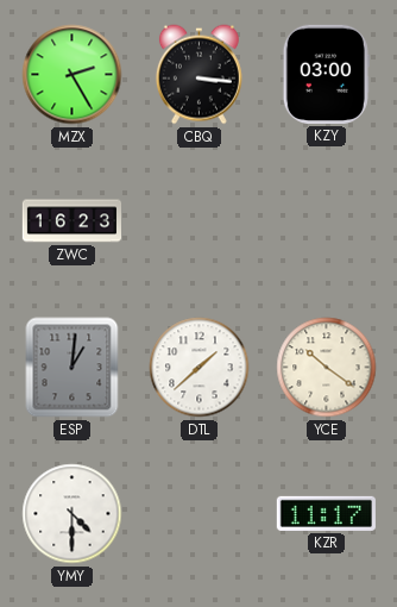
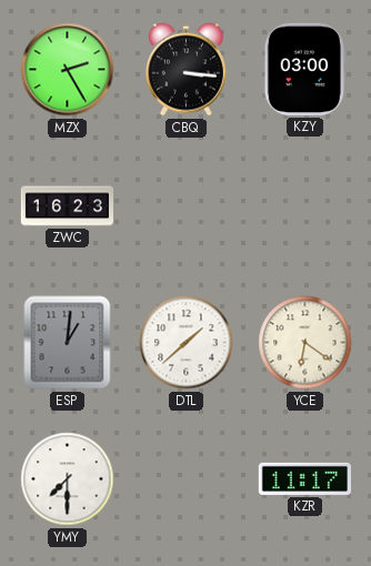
YCE: 10:21 -> 6:21
YMY: 4:30 -> 7:30
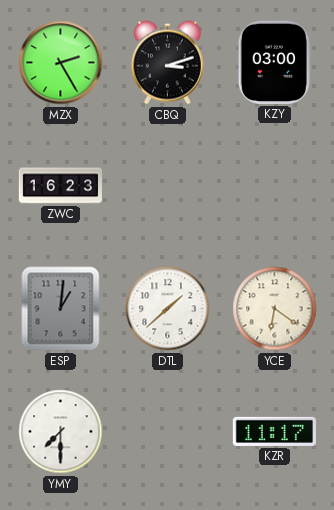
CBQ: 3:16 -> 3:12
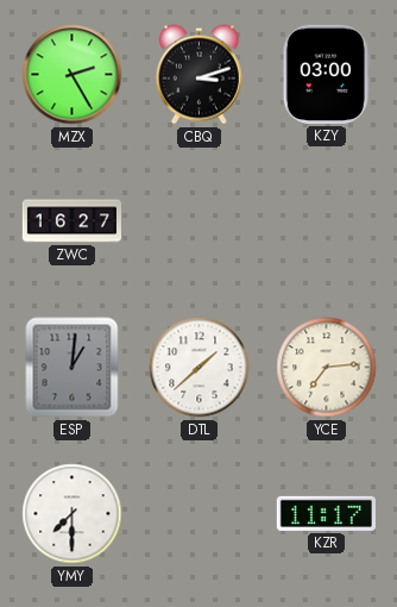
ZWC: 16:23 -> 16:27
YCE: 6:21 -> 7:14
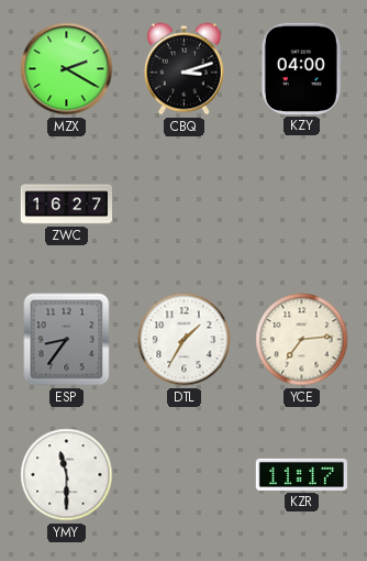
MZX: 2:25 -> 2:20
KZY: 03:00 -> 04:00
ESP: 1:01 -> 8:36
DTL: 1:38 -> 1:35
YMY: 7:30 -> 11:30
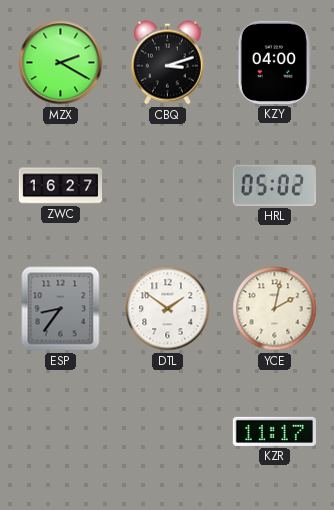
HRL: none -> 05:02
DTL: 1:35 -> 1:51
YCE: 7:14 -> 2:02
YMY: 11:30 -> none
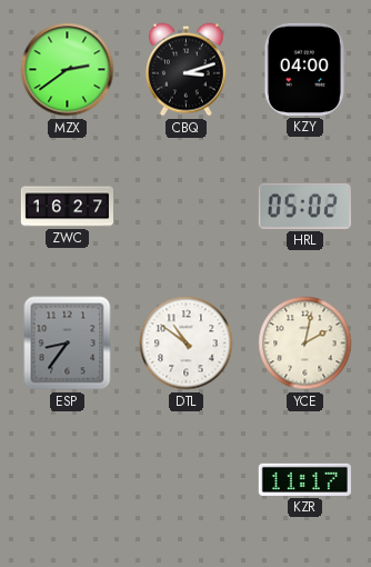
MZX: 2:20 -> 2:39
DTL: 1:51 -> 10:51
